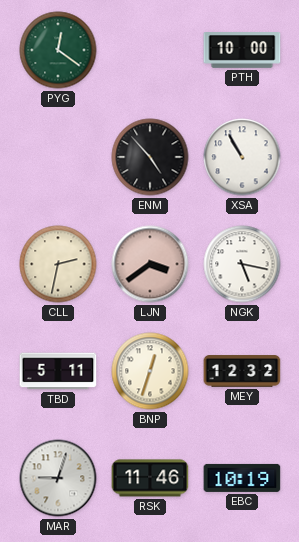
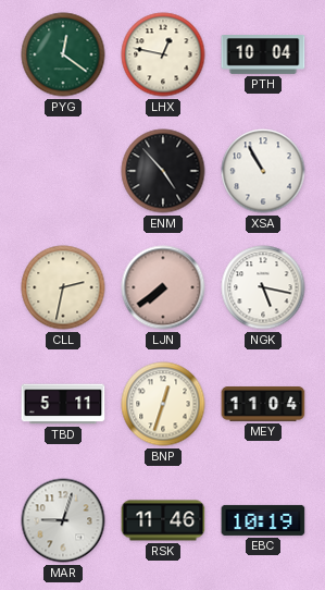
LHX: none -> 12:47
PTH: 10:00 -> 10:04
LJN: 3:39 -> 7:39
MEY: 12:32 -> 11:04
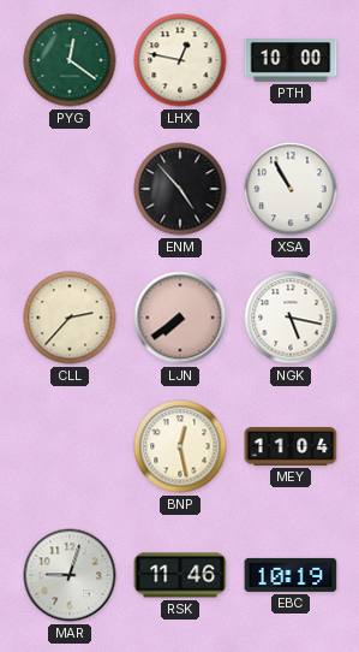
PTH: 10:04 -> 10:00
CLL: 2:32 -> 2:37
TBD: 5:11 -> none
BNP: 12:33 -> 12:28
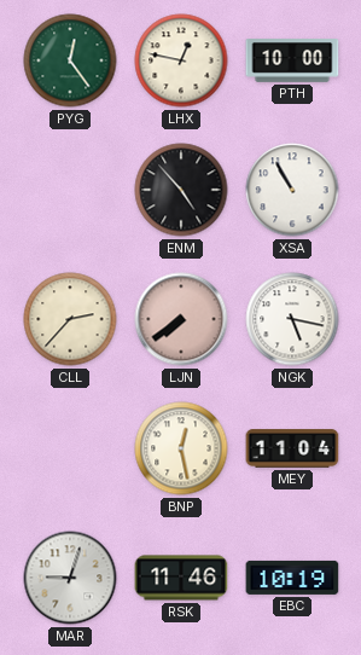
PYG: 12:21 -> 12:24
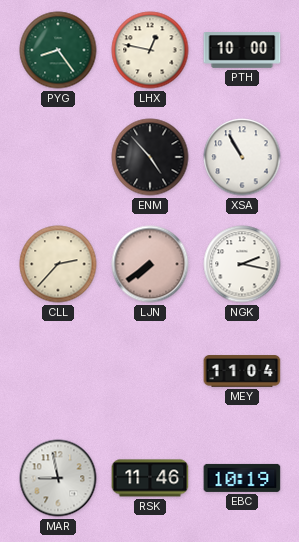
PYG: 12:24 -> 8:24
NGK: 5:17 -> 2:17
BNP: 12:28 -> none
MAR: 9:03 -> 8:58
